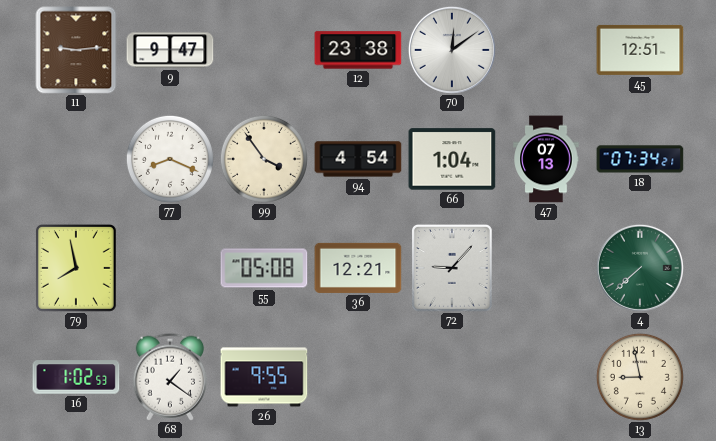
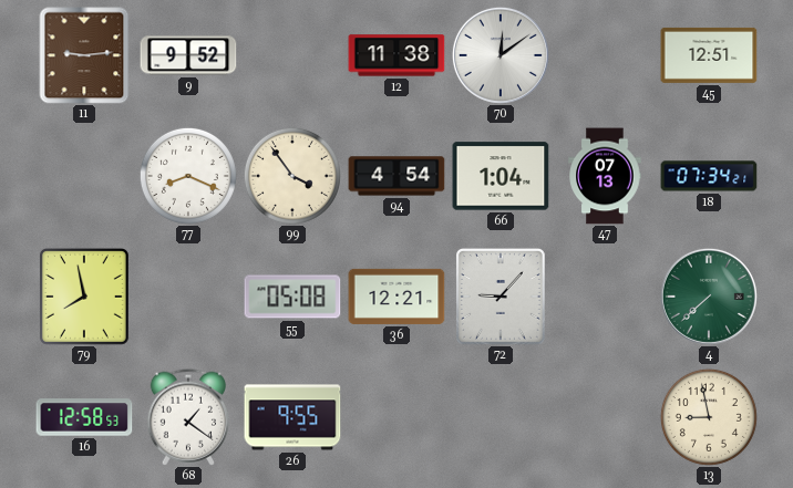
9: 9:47 -> 9:52
12: 23:38 -> 11:38
16: 1:02 -> 12:58
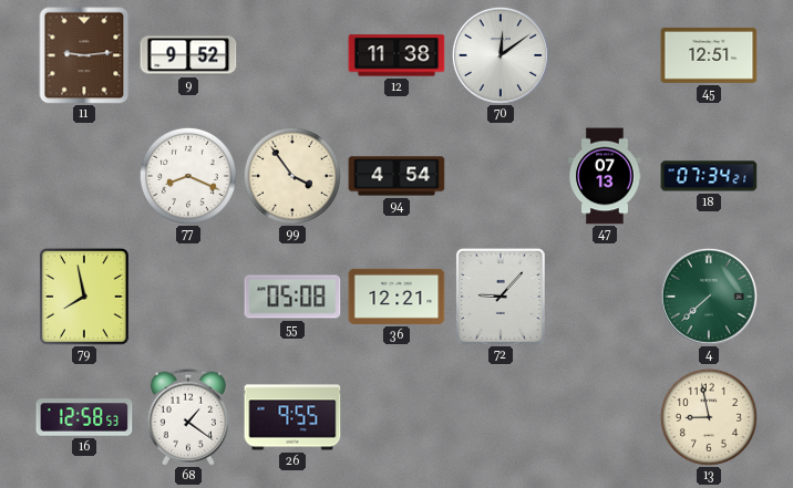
66: 1:04 -> none
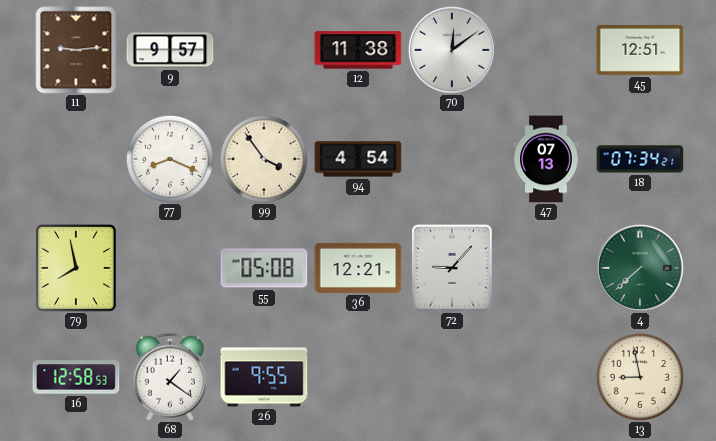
9: 9:52 -> 9:57
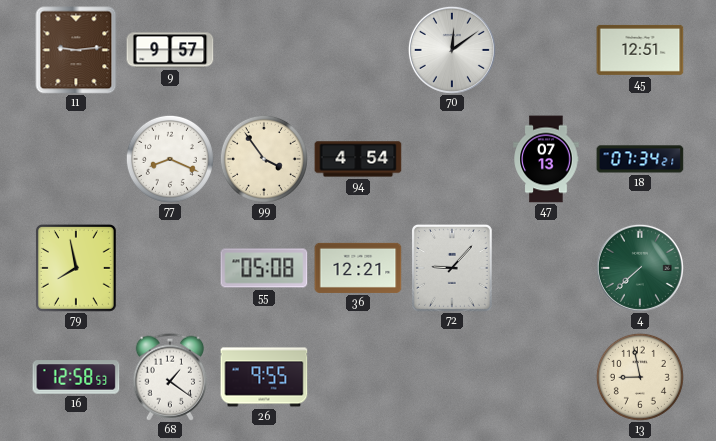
12: 11:38 -> none
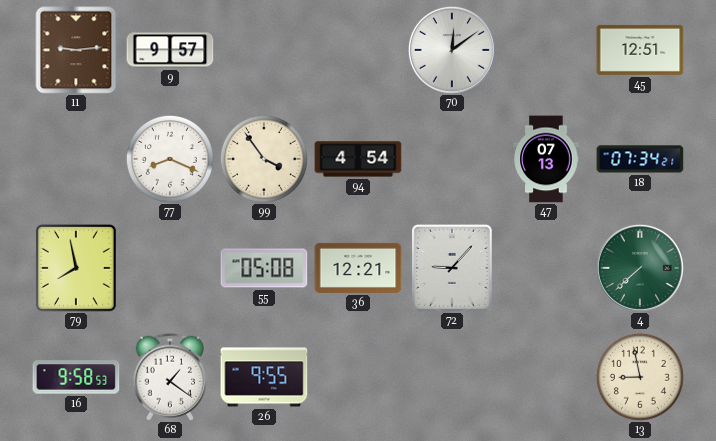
16: 12:58 -> 9:58
